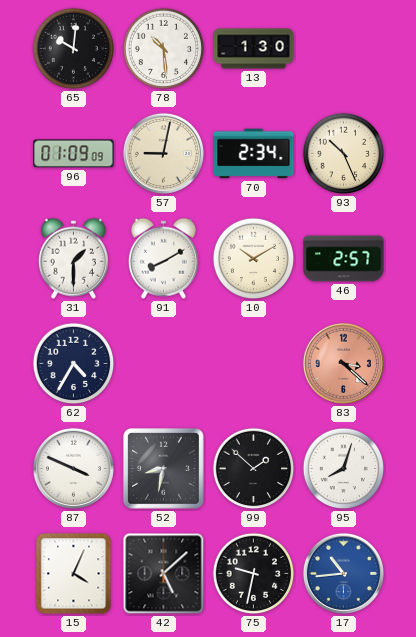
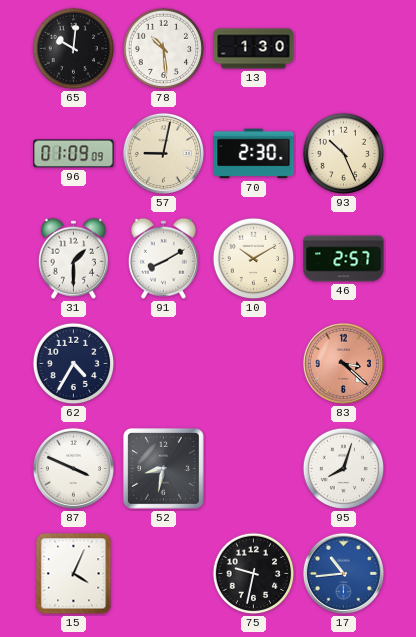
70: 2:34 -> 2:30
99: 1:52 -> none
42: 5:08 -> none
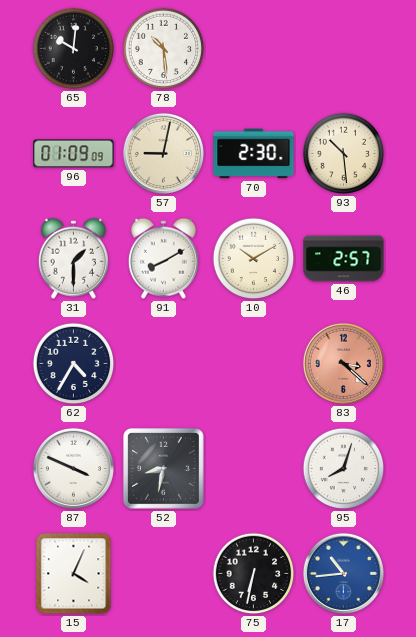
13: 1:30 -> none
93: 10:26 -> 10:29
75: 9:32 -> 6:32
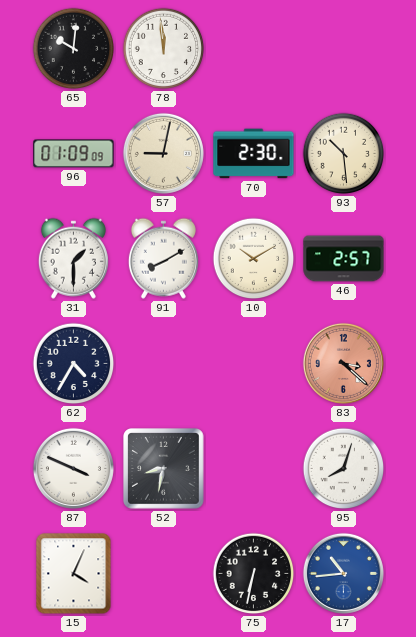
78: 10:29 -> 11:59
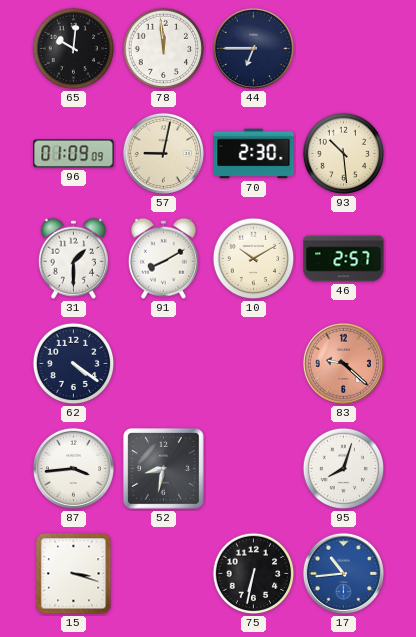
44: none -> 6:45
62: 4:35 -> 4:21
83: 3:22 -> 9:22
87: 3:49 -> 3:44
15: 4:04 -> 3:18
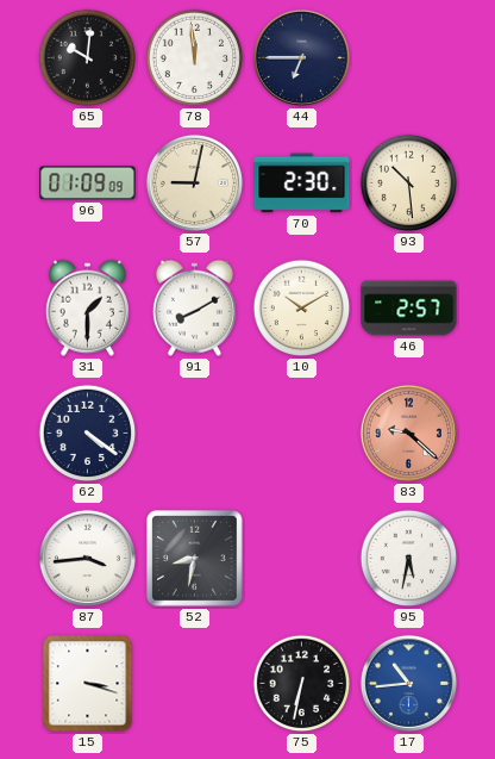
95: 8:03 -> 5:32
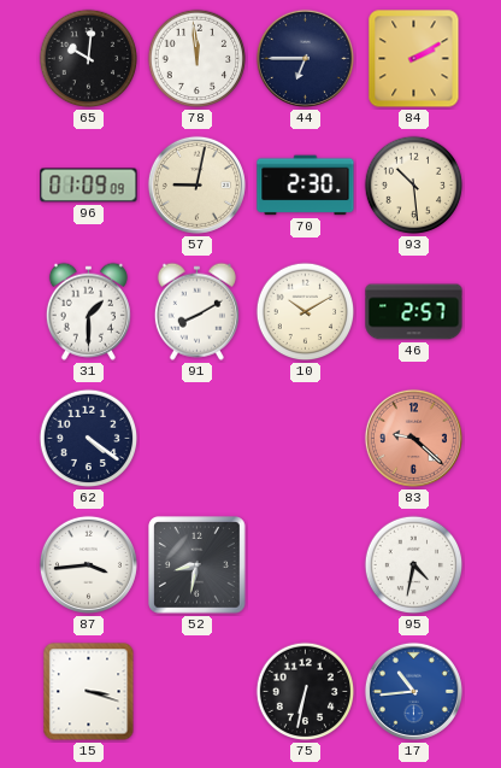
84: none -> 2:10
95: 5:32 -> 4:32
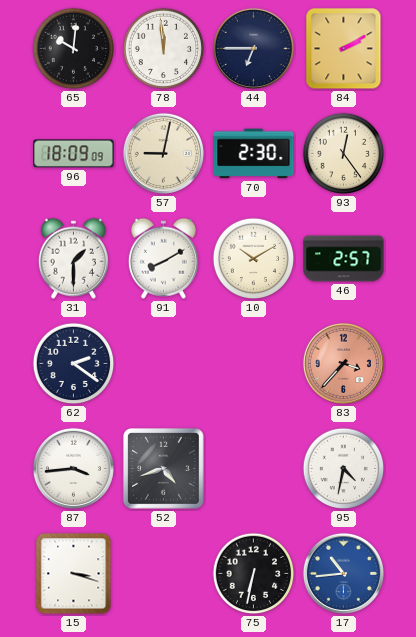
96: 01:09 -> 18:09
93: 10:29 -> 12:24
62: 4:21 -> 2:21
83: 9:22 -> 3:37
52: 8:32 -> 4:42
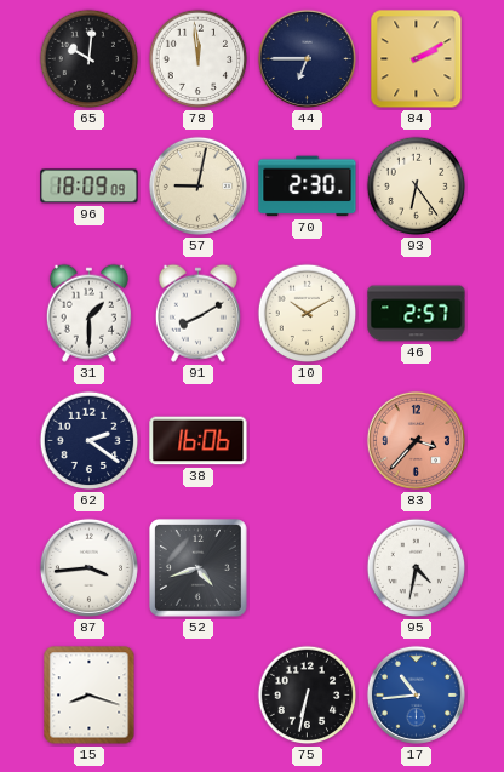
93: 12:24 -> 6:24
38: none -> 16:06
15: 3:18 -> 8:18
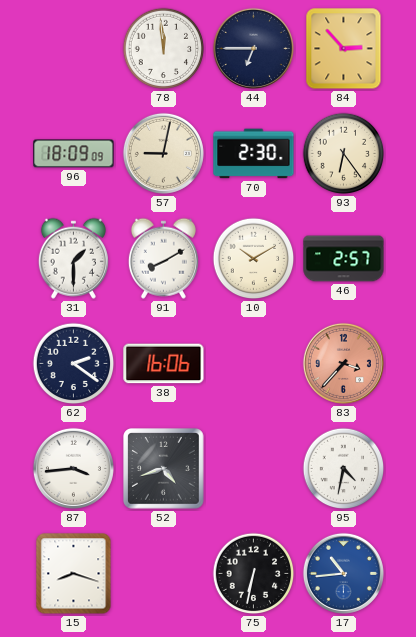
65: 10:01 -> none
84: 2:10 -> 2:53
